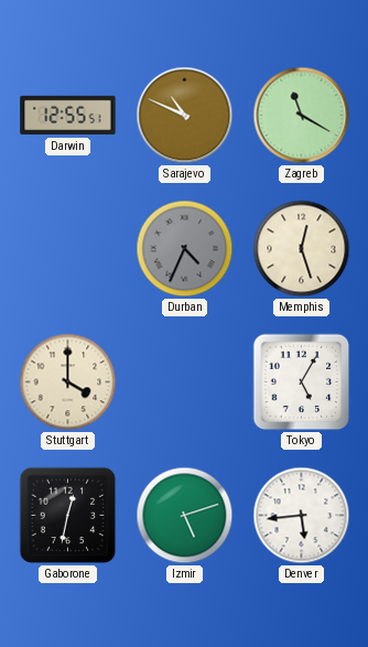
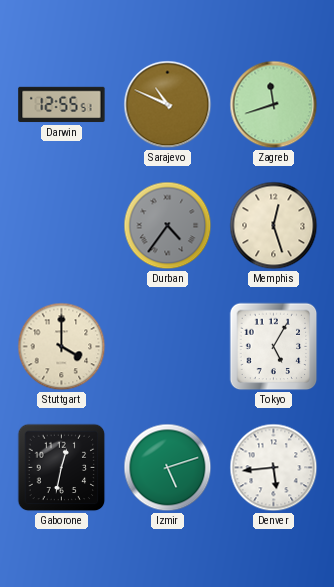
Zagreb: 11:20 -> 11:42
Durban: 4:34 -> 4:36
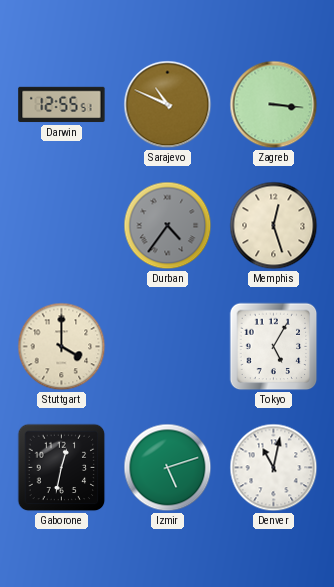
Zagreb: 11:42 -> 3:16
Denver: 5:44 -> 11:02
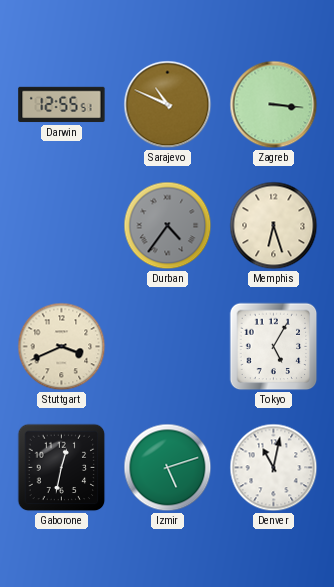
Memphis: 12:27 -> 6:27
Stuttgart: 4:00 -> 3:41
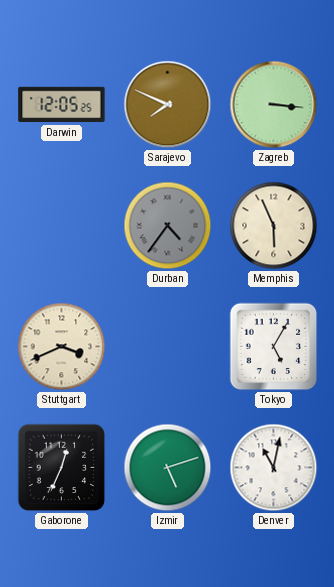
Darwin: 12:55 -> 12:05
Sarajevo: 10:49 -> 7:49
Memphis: 6:27 -> 5:56
Gaborone: 12:32 -> 12:34
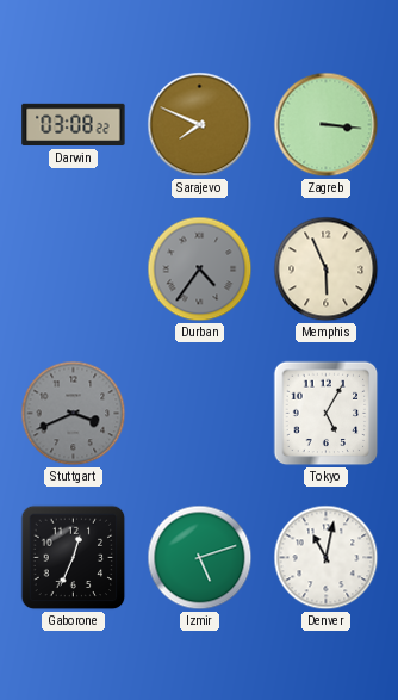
Darwin: 12:05 -> 03:08
Stuttgart dial: cream -> grey
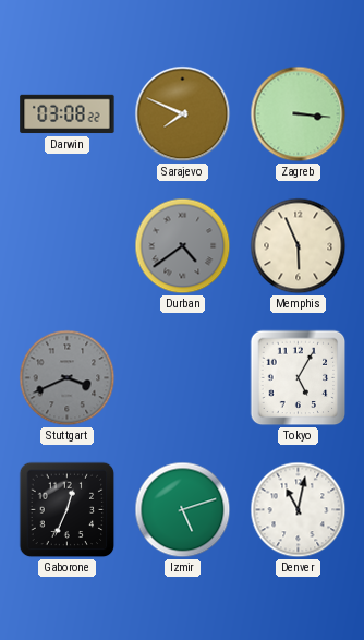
Durban: 4:36 -> 4:39
